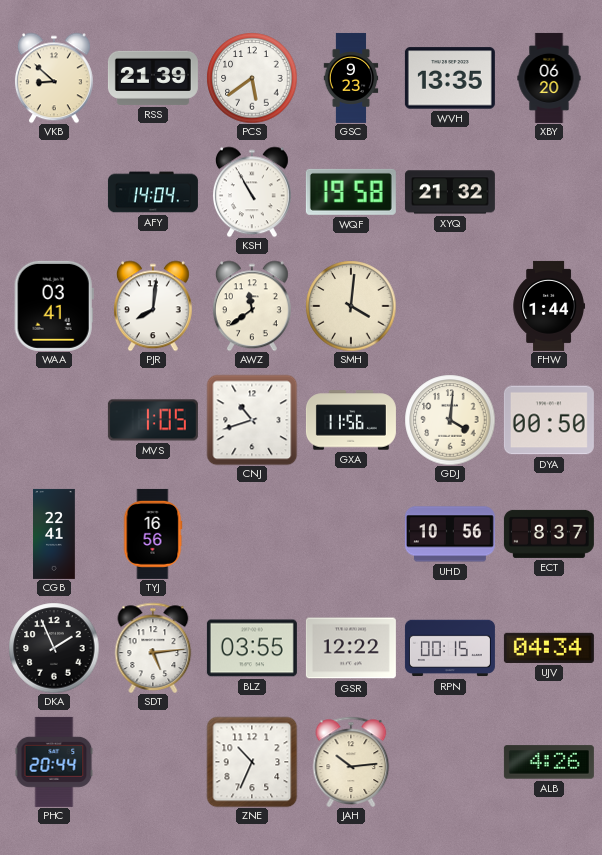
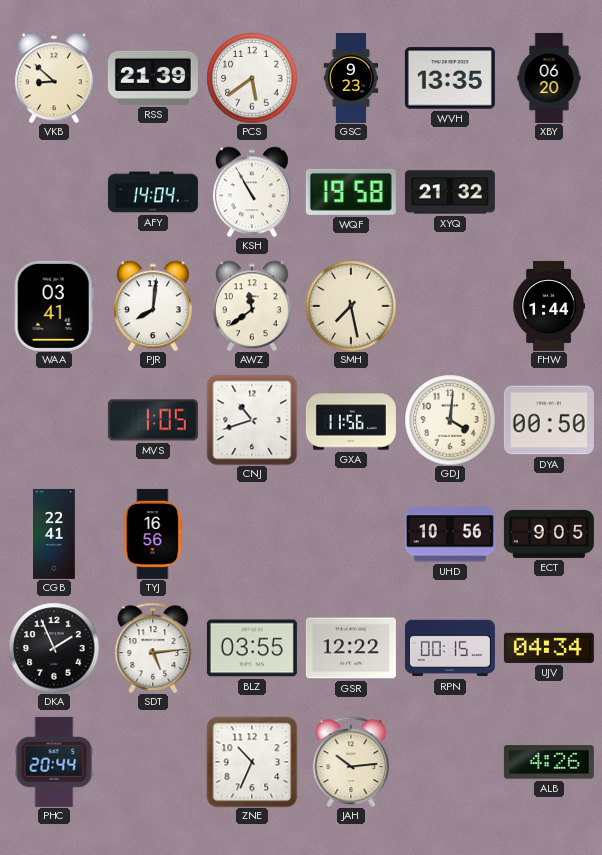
SMH: 4:01 -> 7:28
ECT: 8:37 -> 9:05
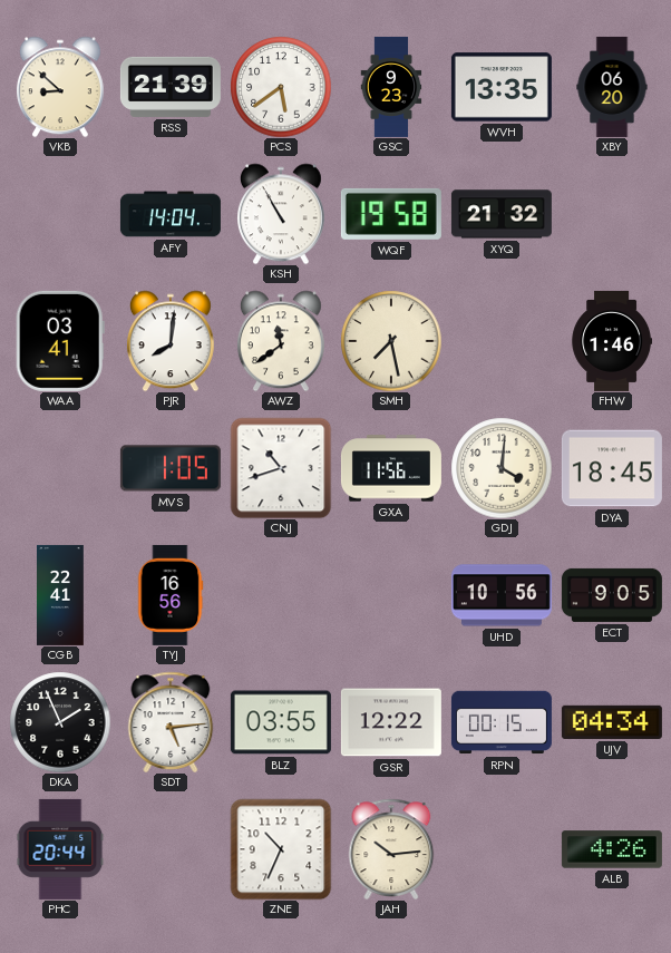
FHW: 1:44 -> 1:46
DYA: 00:50 -> 18:45
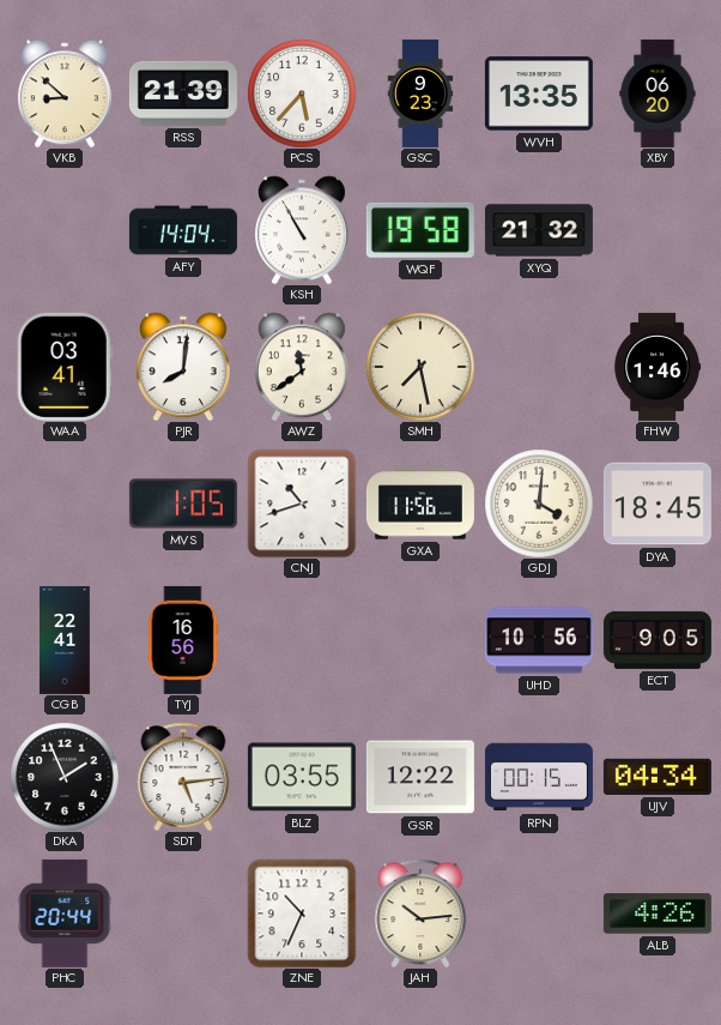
PCS: 5:39 -> 5:37
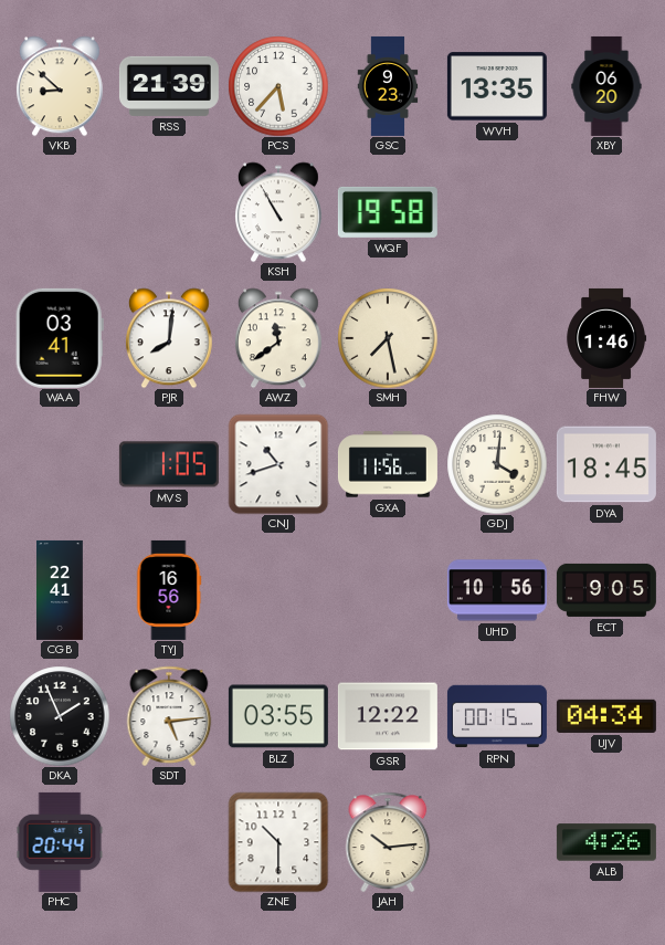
AFY: 14:04 -> none
XYQ: 21:32 -> none
ZNE: 10:34 -> 10:30
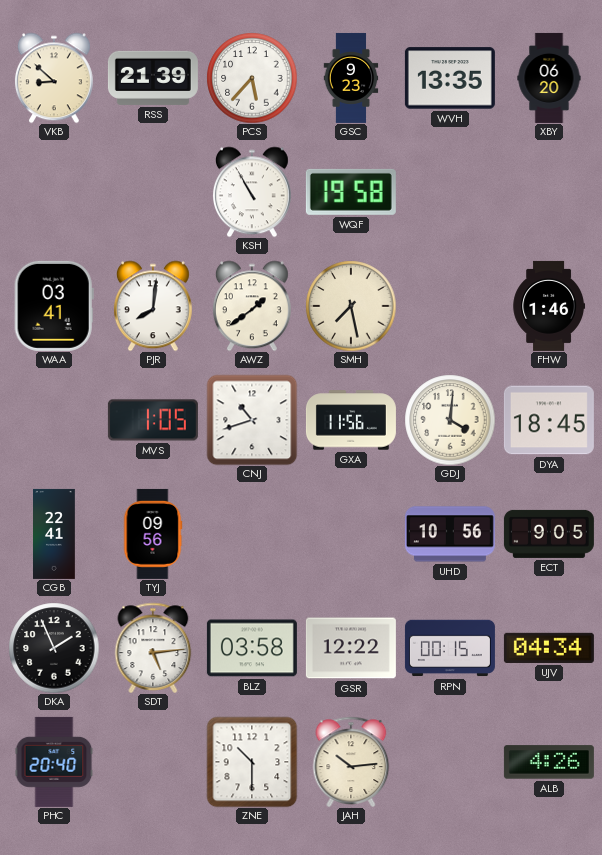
AWZ: 11:39 -> 1:39
TYJ: 16:56 -> 09:56
BLZ: 03:55 -> 03:58
PHC: 20:44 -> 20:40
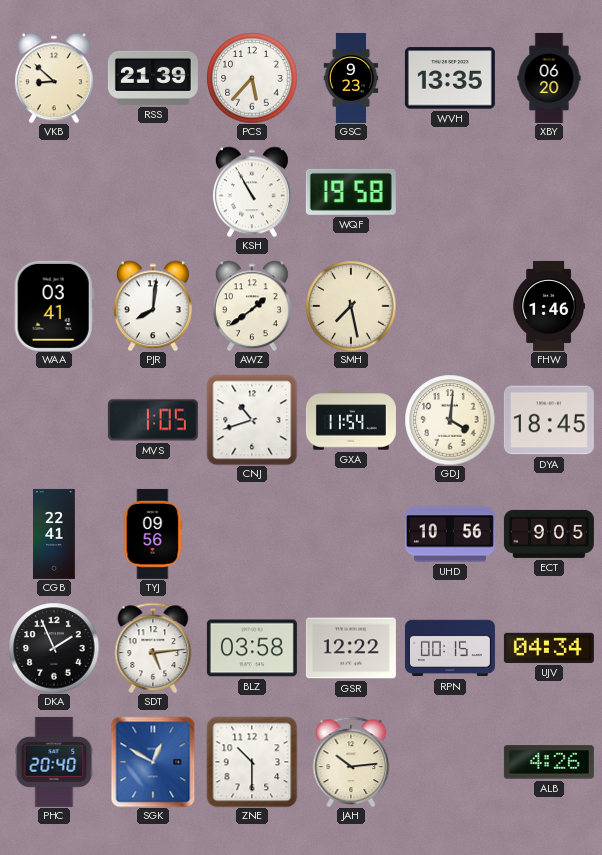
GXA: 11:56 -> 11:54
SGK: none -> 12:50
